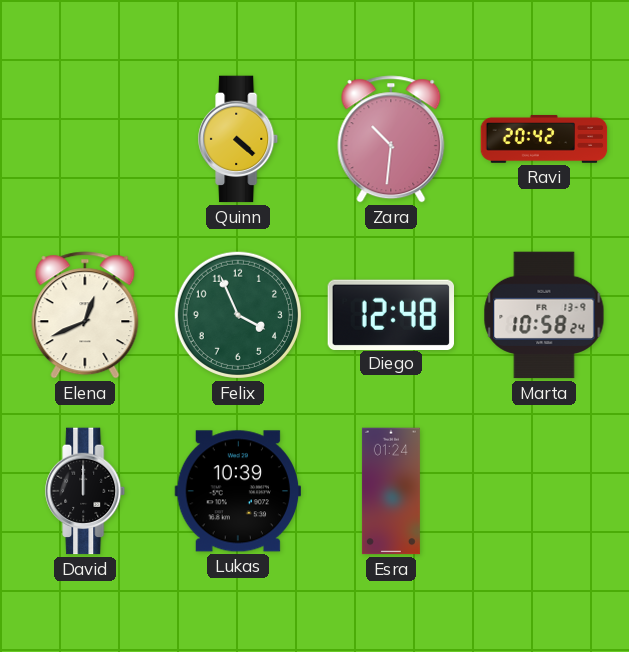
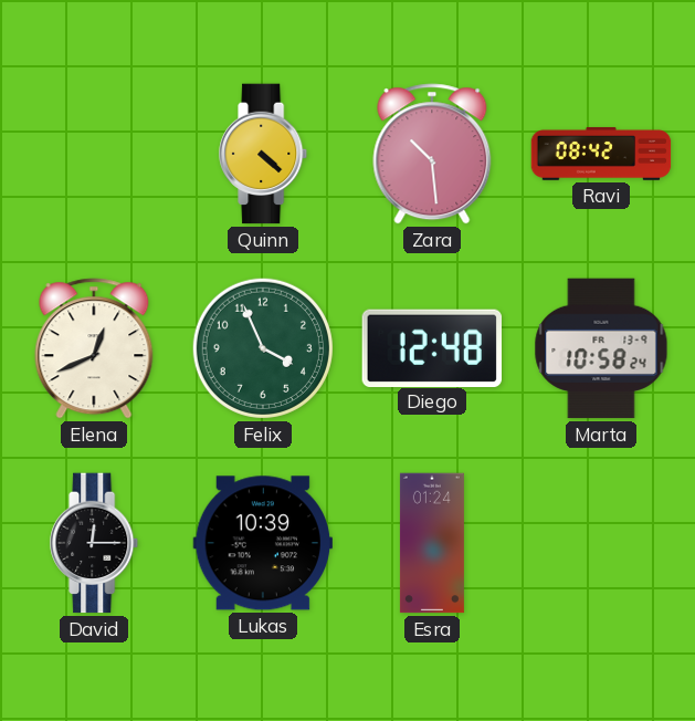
Zara: 10:31 -> 10:29
Ravi: 20:42 -> 08:42
David: 12:00 -> 12:15
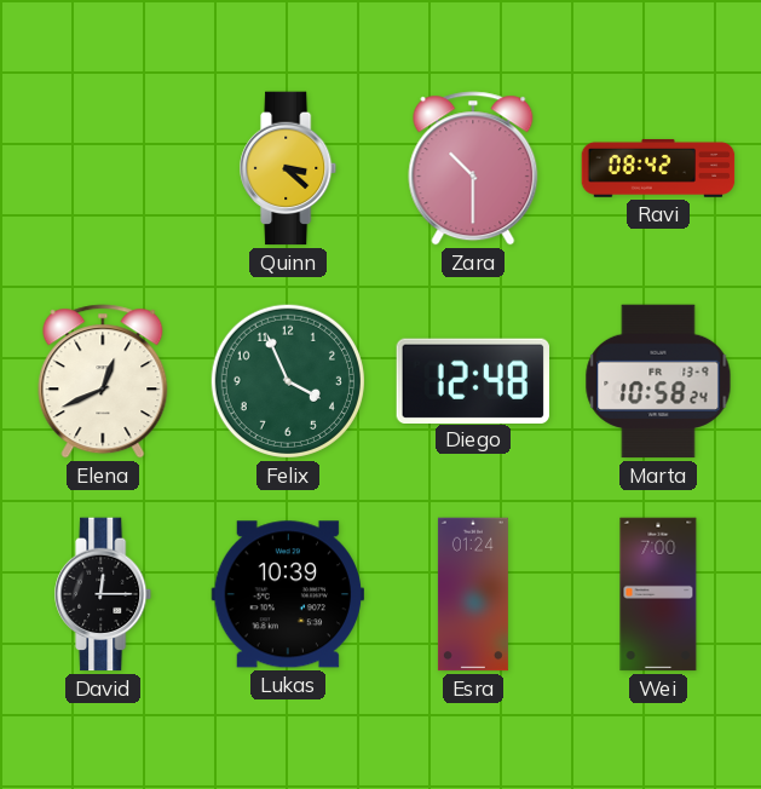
Quinn: 4:22 -> 3:22
Zara: 10:29 -> 10:30
Wei: none -> 7:00
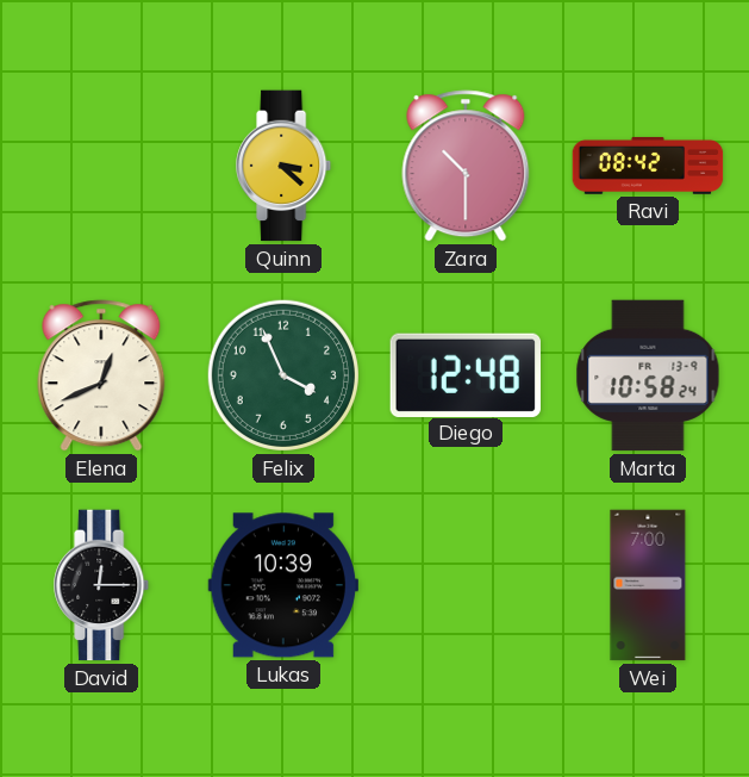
Esra: 01:24 -> none
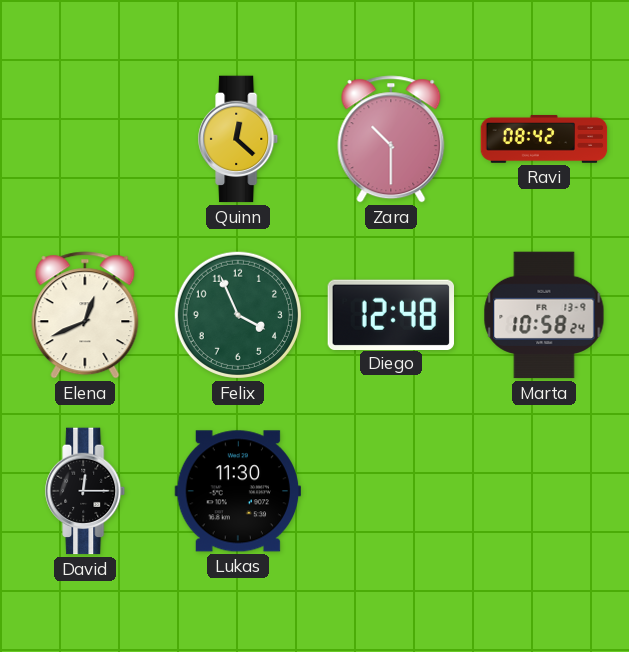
Quinn: 3:22 -> 12:22
Lukas: 10:39 -> 11:30
Wei: 7:00 -> none
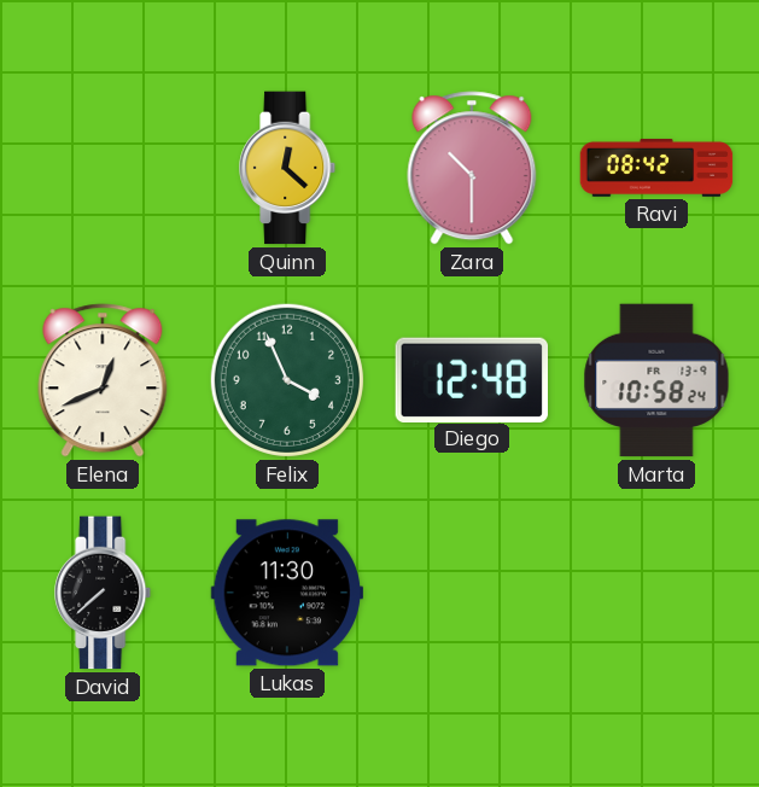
David: 12:15 -> 7:38
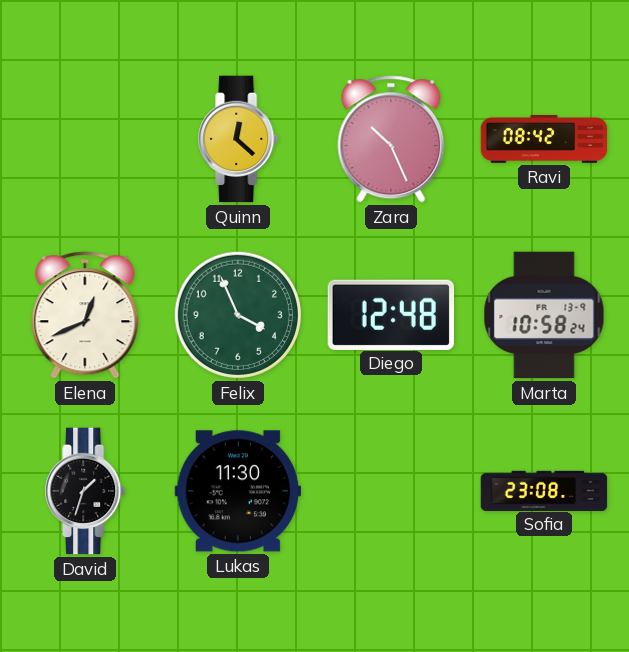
Zara: 10:30 -> 10:26
David: 7:38 -> 1:33
Sofia: none -> 23:08
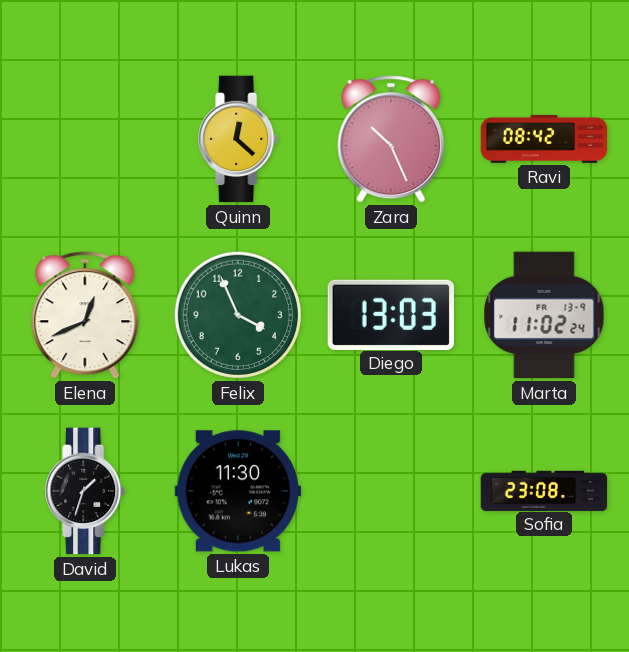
Diego: 12:48 -> 13:03
Marta: 10:58 -> 11:02
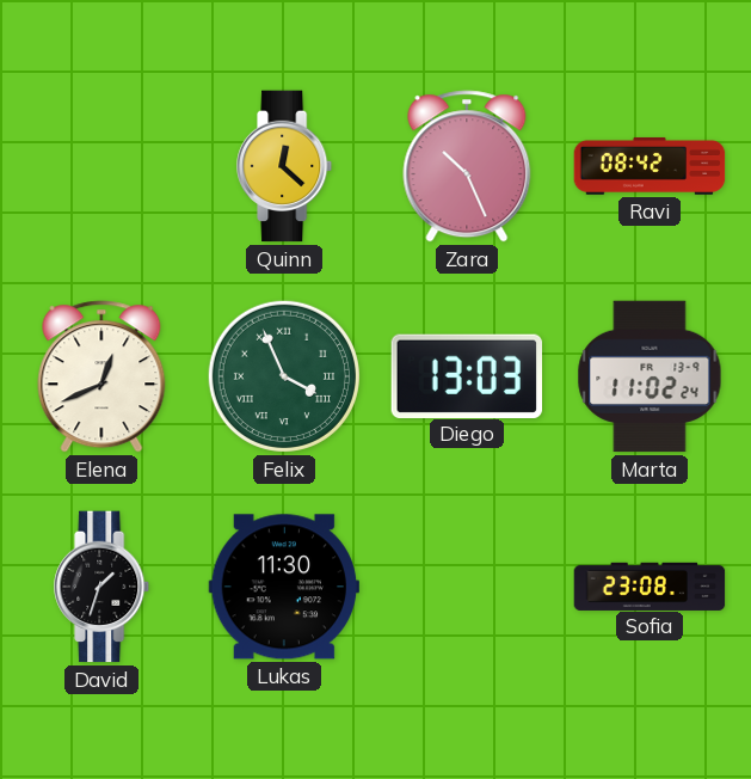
Felix numerals: Arabic -> Roman
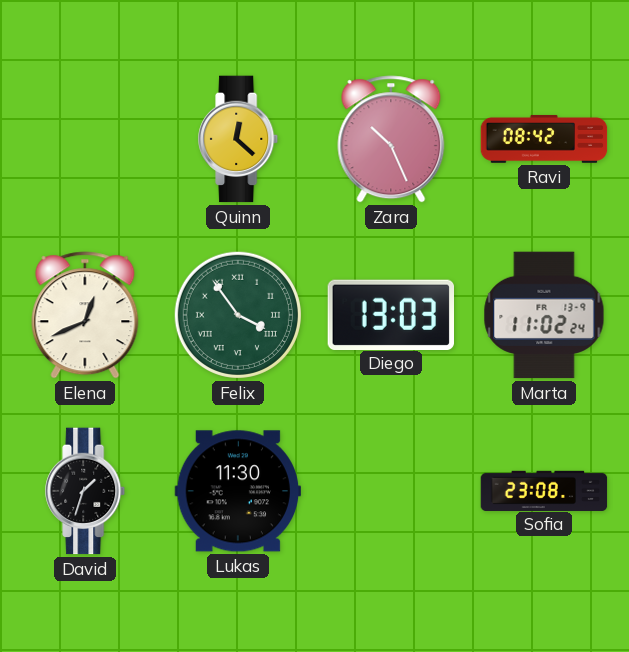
Felix: 3:56 -> 3:54
